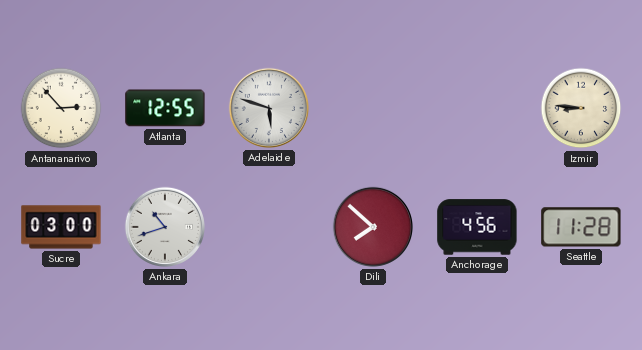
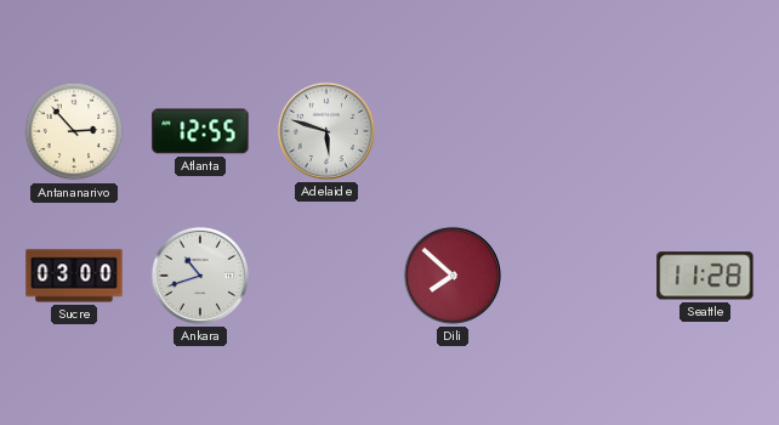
Izmir: 8:46 -> none
Anchorage: 4:56 -> none
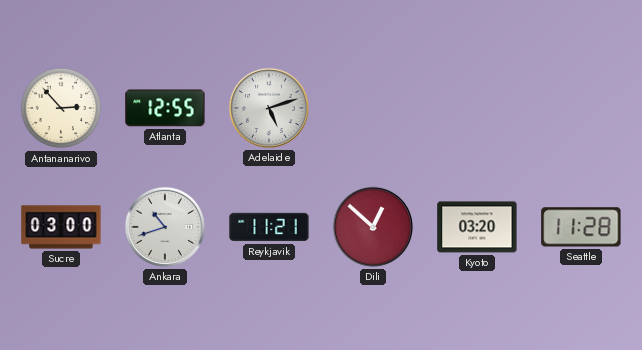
Adelaide: 5:48 -> 5:12
Reykjavik: none -> 11:21
Dili: 7:52 -> 12:52
Kyoto: none -> 03:20
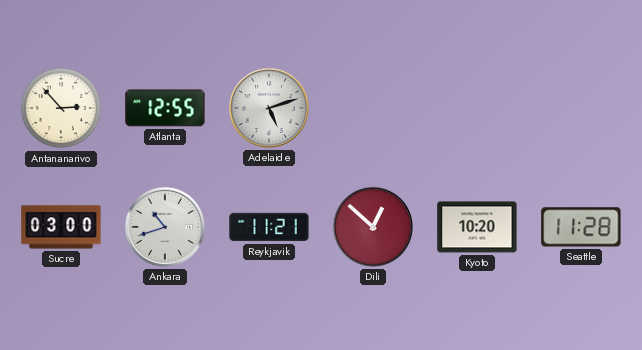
Kyoto: 03:20 -> 10:20
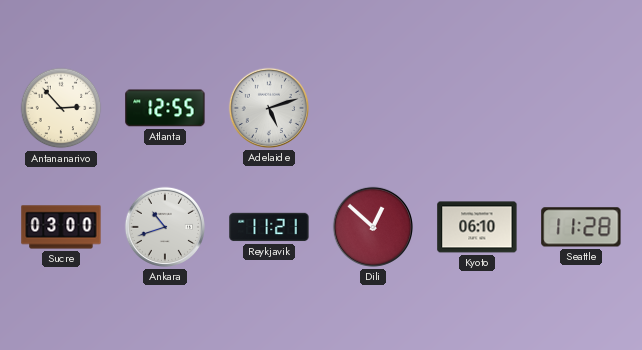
Kyoto: 10:20 -> 06:10
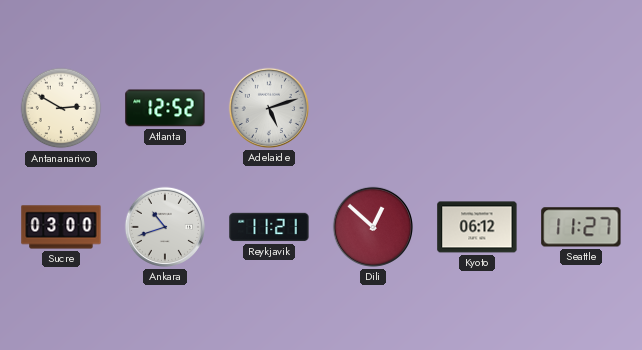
Antananarivo: 2:53 -> 2:50
Atlanta: 12:55 -> 12:52
Kyoto: 06:10 -> 06:12
Seattle: 11:28 -> 11:27
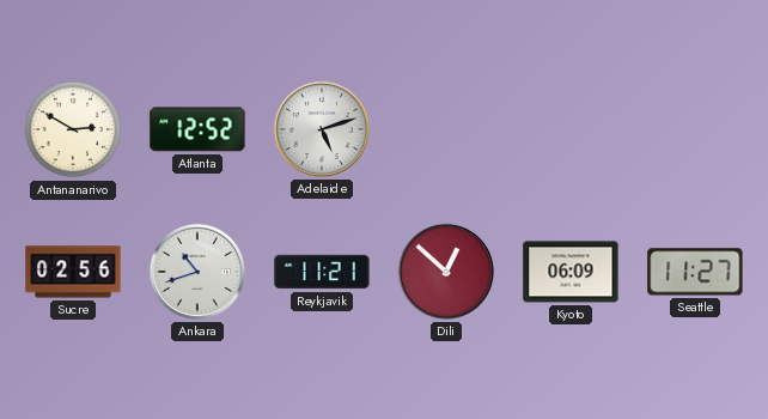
Sucre: 03:00 -> 02:56
Kyoto: 06:12 -> 06:09
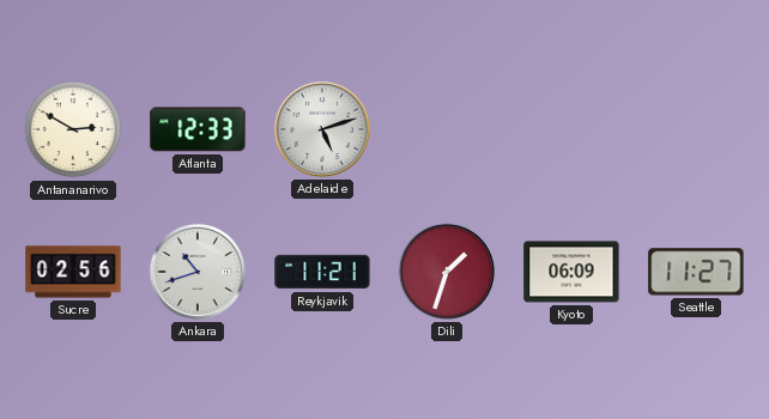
Atlanta: 12:52 -> 12:33
Dili: 12:52 -> 1:33
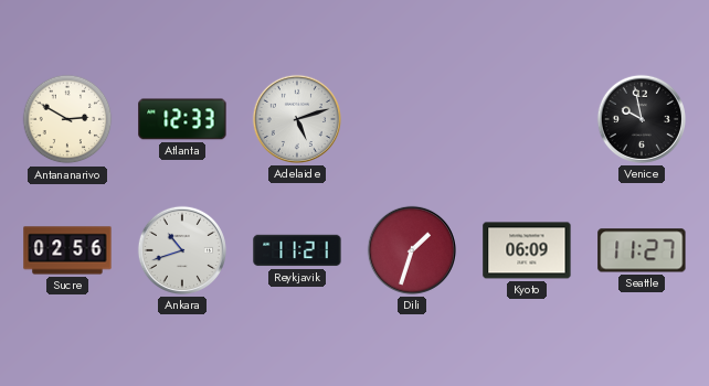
Venice: none -> 9:58
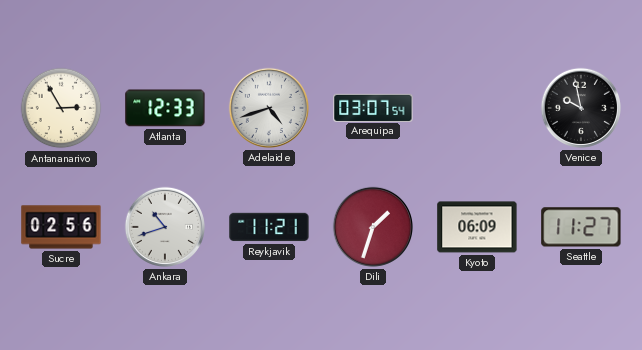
Antananarivo: 2:50 -> 2:55
Adelaide: 5:12 -> 4:42
Arequipa: none -> 03:07
